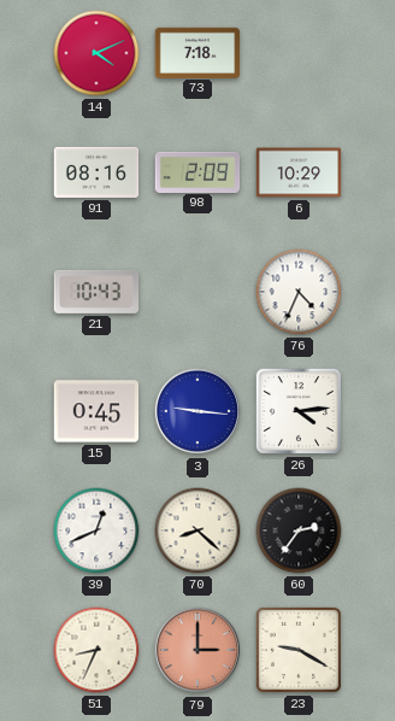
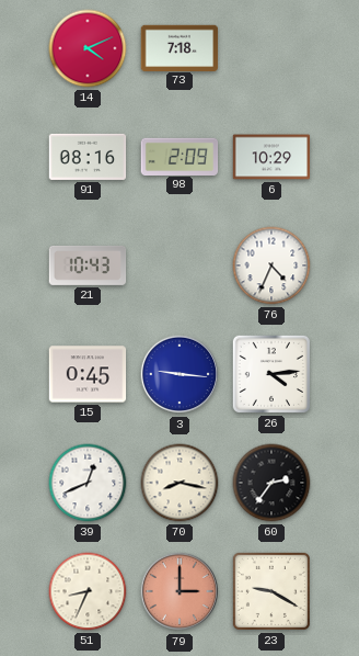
70: 8:22 -> 8:17
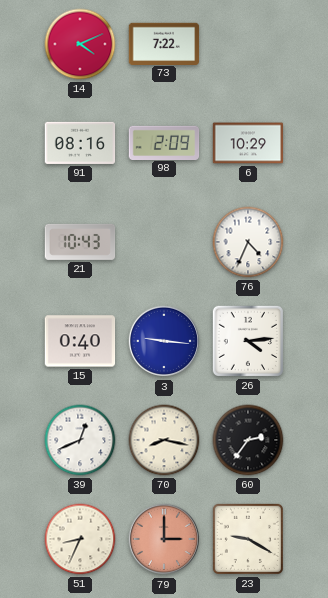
73: 7:18 -> 7:22
15: 0:45 -> 0:40
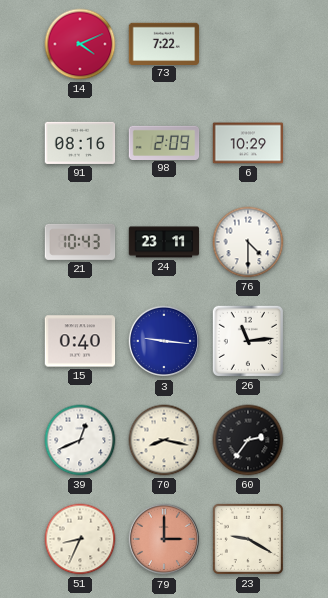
24: none -> 23:11
76: 4:34 -> 4:30
26: 4:14 -> 11:14
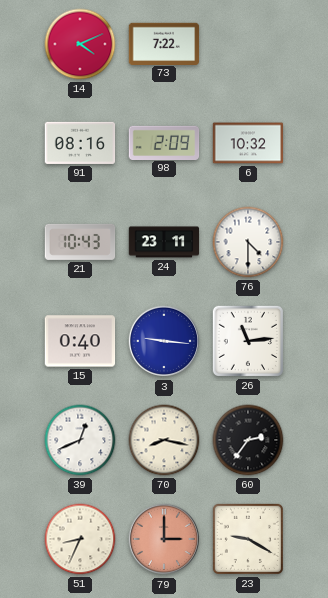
6: 10:29 -> 10:32
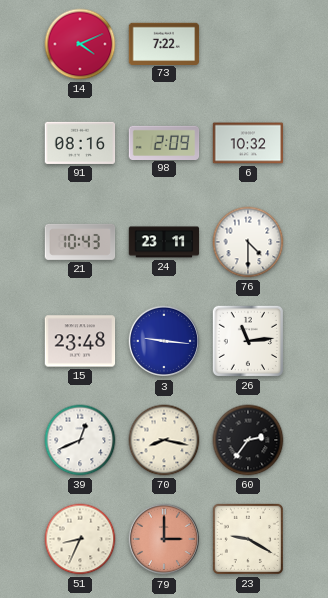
15: 0:40 -> 23:48
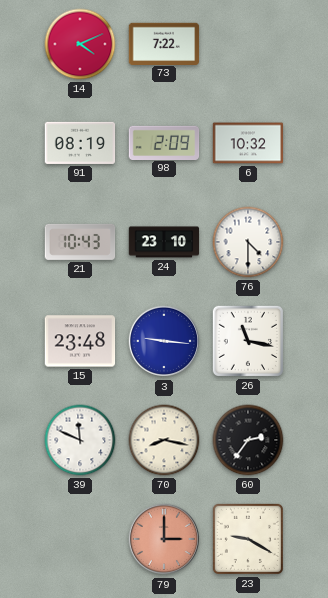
91: 08:16 -> 08:19
24: 23:11 -> 23:10
26: 11:14 -> 11:17
39: 12:41 -> 11:49
51: 8:34 -> none
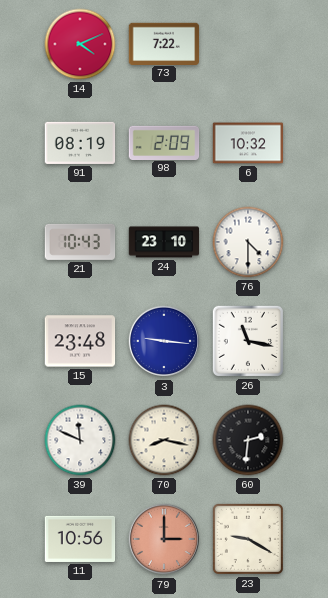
60: 2:36 -> 2:31
11: none -> 10:56
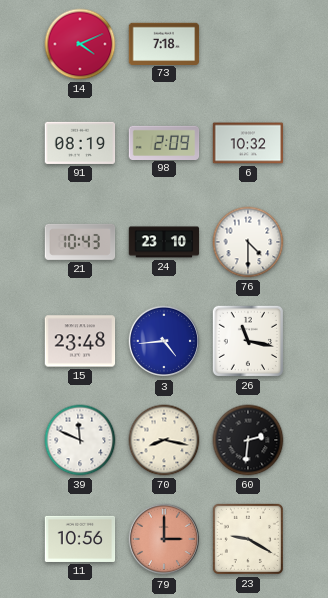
73: 7:22 -> 7:18
3: 9:16 -> 4:44
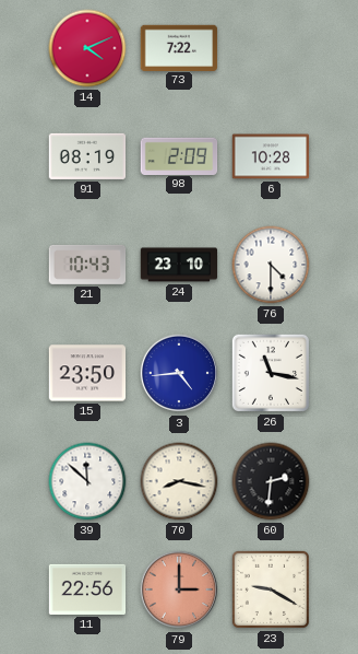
73: 7:18 -> 7:22
6: 10:32 -> 10:28
15: 23:48 -> 23:50
39: 11:49 -> 11:52
11: 10:56 -> 22:56
